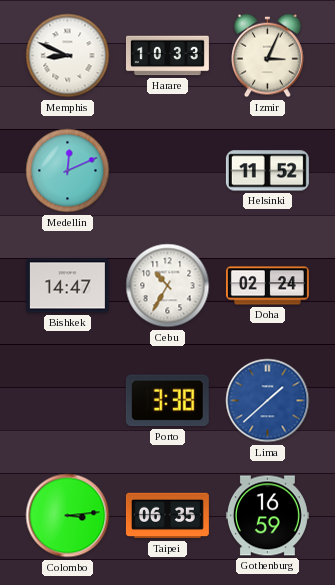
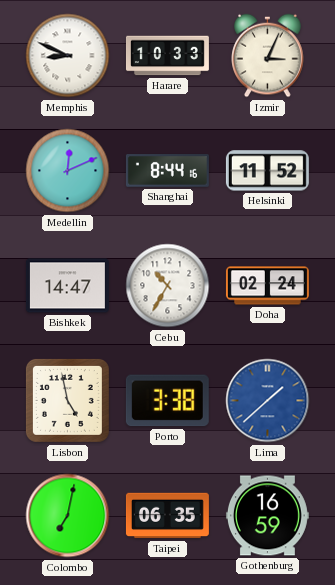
Shanghai: none -> 8:44
Lisbon: none -> 4:58
Colombo: 3:14 -> 7:02
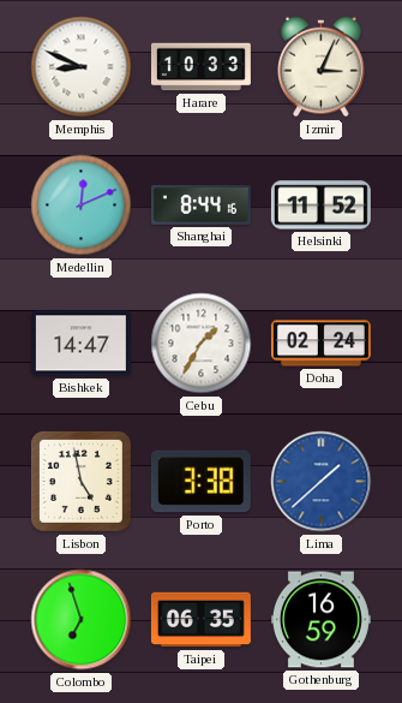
Cebu: 10:35 -> 1:35
Colombo: 7:02 -> 6:57
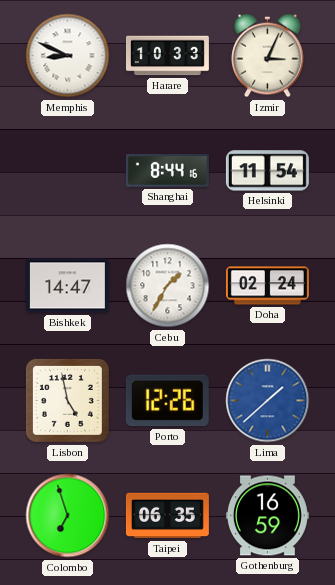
Medellin: 12:11 -> none
Helsinki: 11:52 -> 11:54
Porto: 3:38 -> 12:26
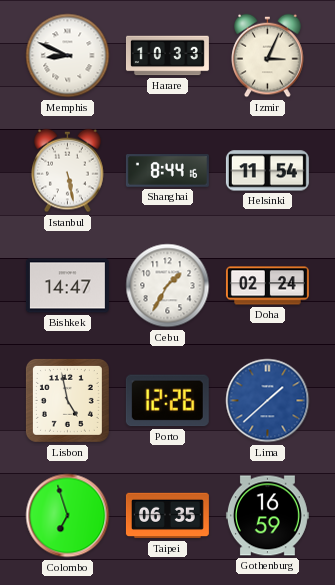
Istanbul: none -> 5:28
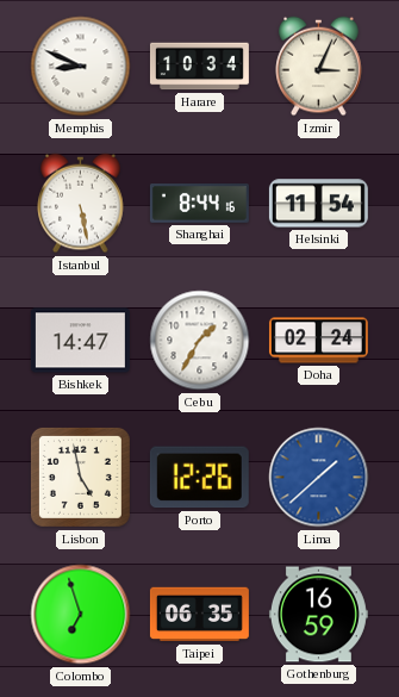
Harare: 10:33 -> 10:34
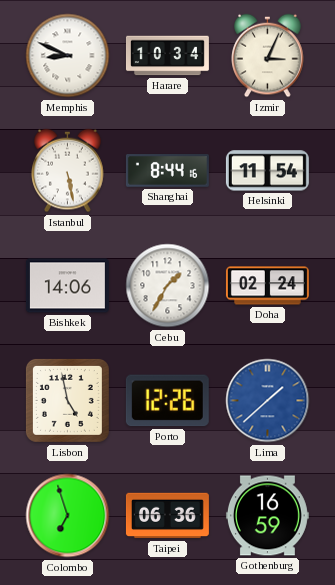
Bishkek: 14:47 -> 14:06
Taipei: 06:35 -> 06:36
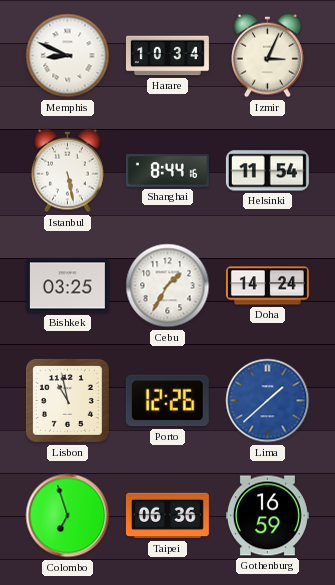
Bishkek: 14:06 -> 03:25
Doha: 02:24 -> 14:24
Lisbon: 4:58 -> 10:58
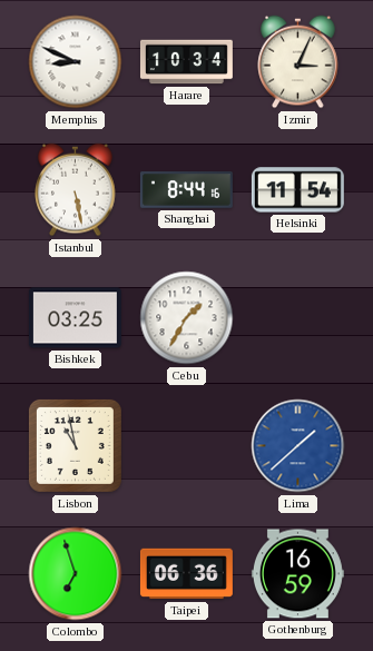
Doha: 14:24 -> none
Porto: 12:26 -> none
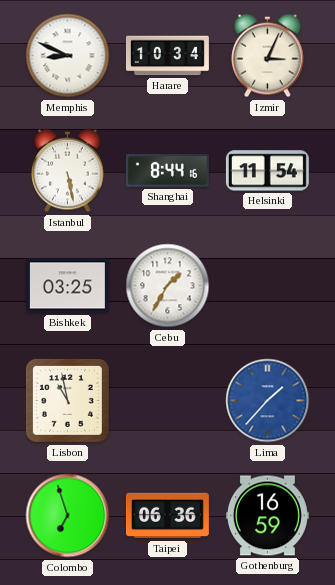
Lima: 1:38 -> 1:37
